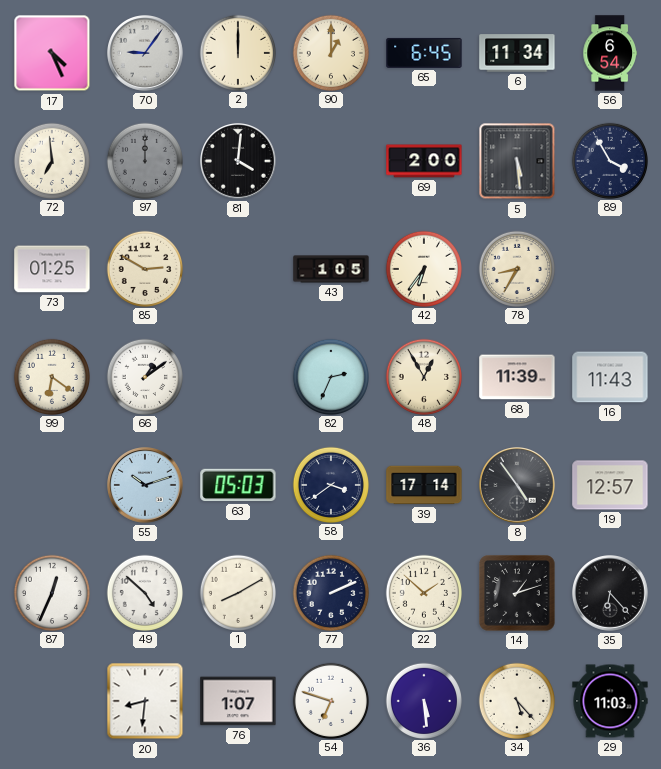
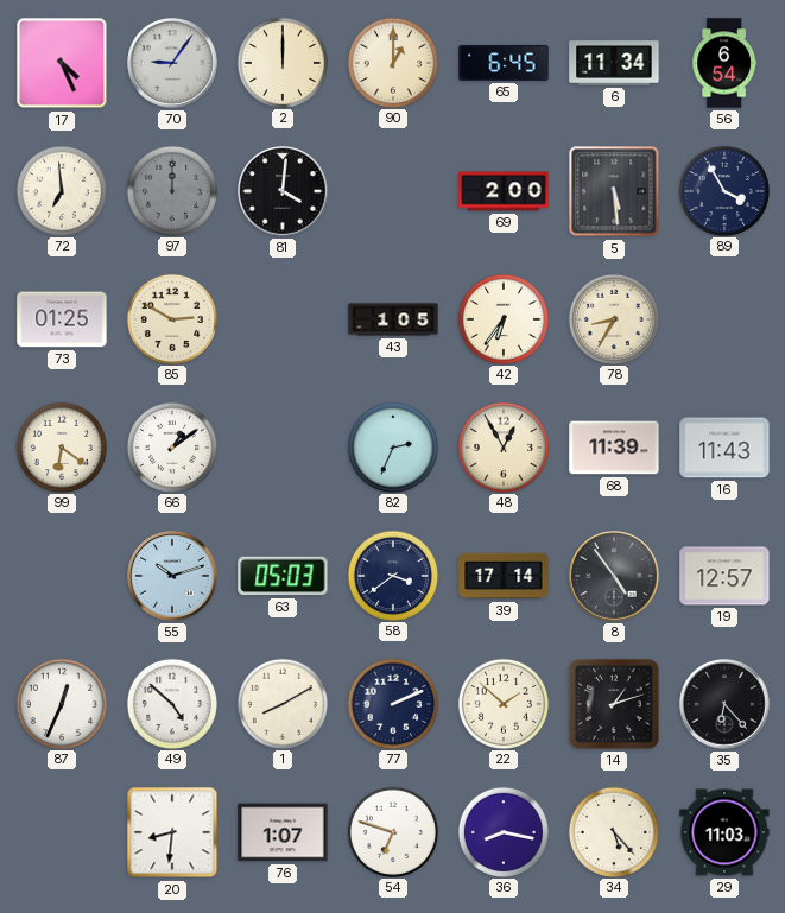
36: 5:29 -> 8:17
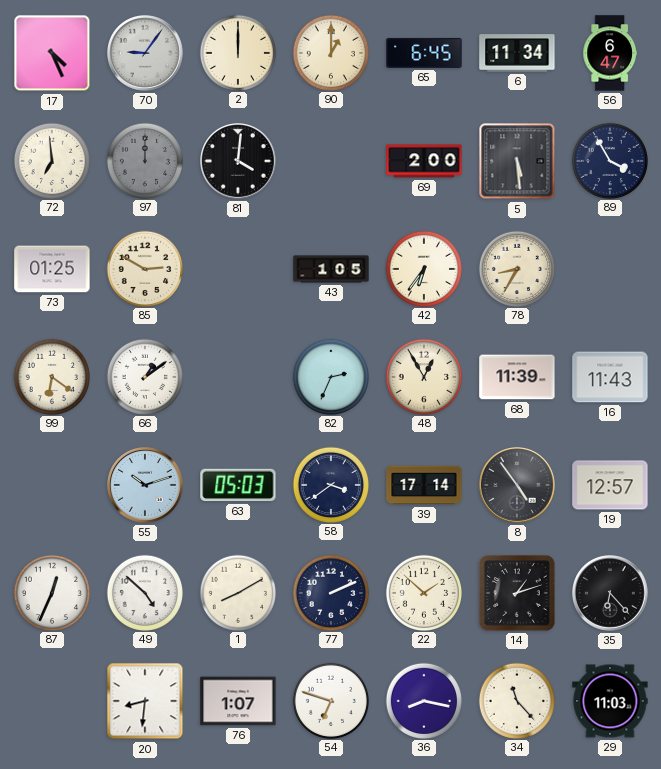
56: 6:54 -> 6:47
34: 5:23 -> 11:23
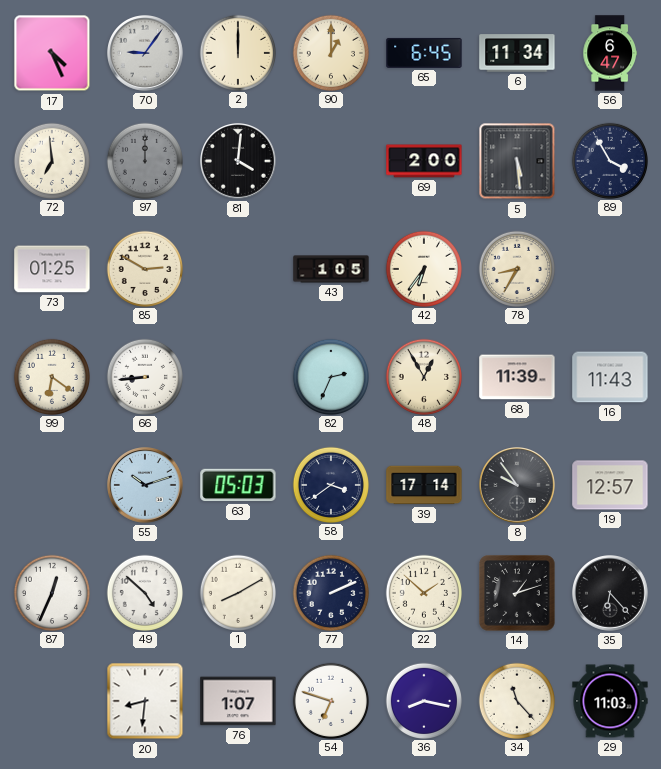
66: 1:09 -> 8:44
8: 4:54 -> 9:54
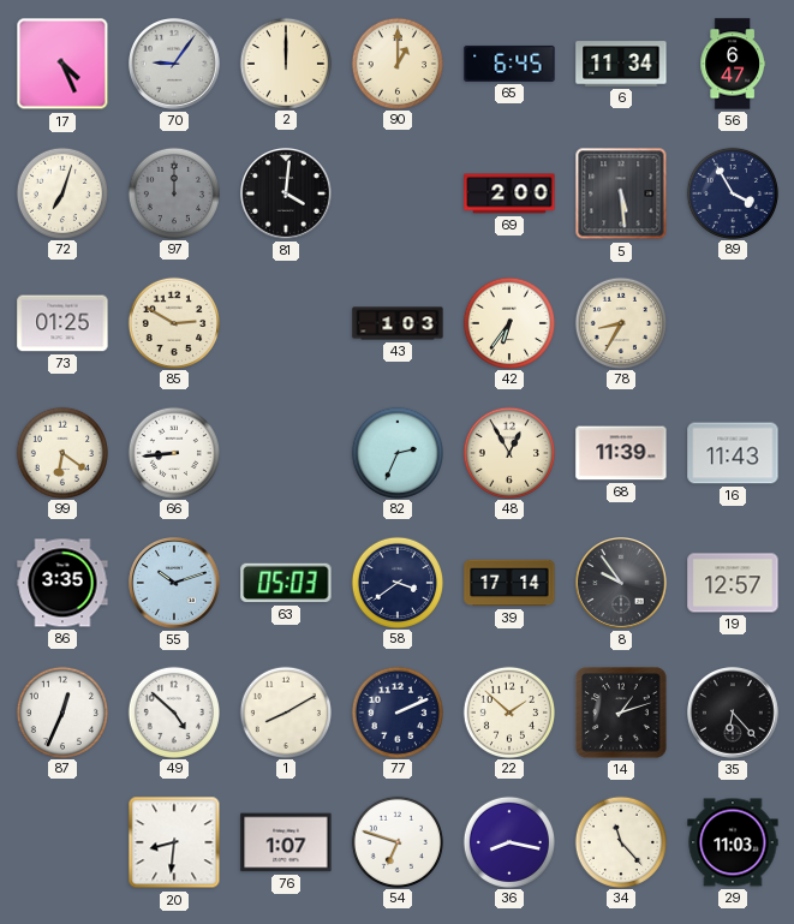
72: 6:59 -> 7:03
43: 1:05 -> 1:03
86: none -> 3:35
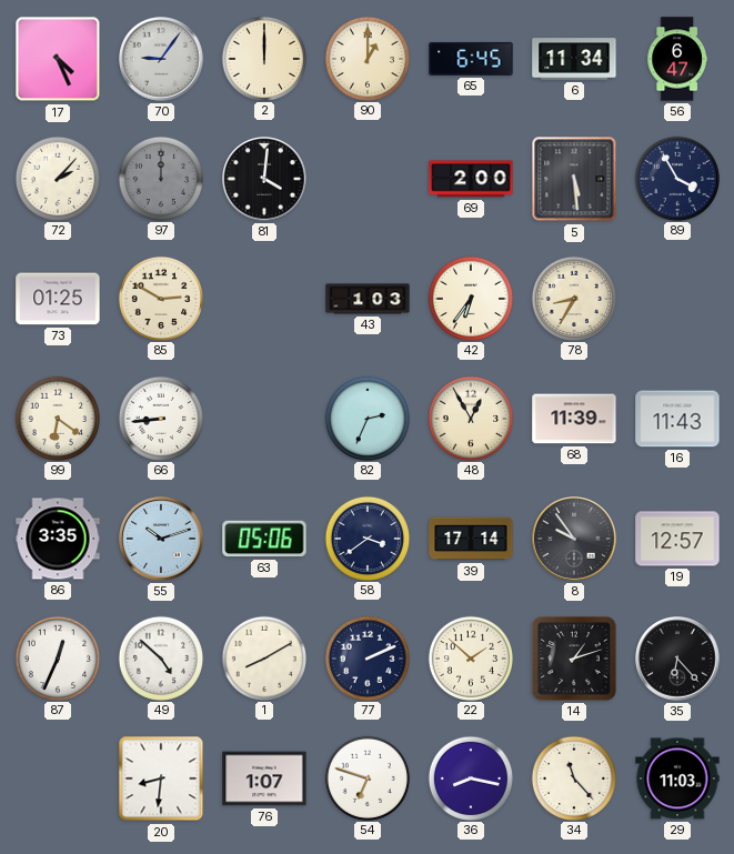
72: 7:03 -> 2:07
63: 05:03 -> 05:06
